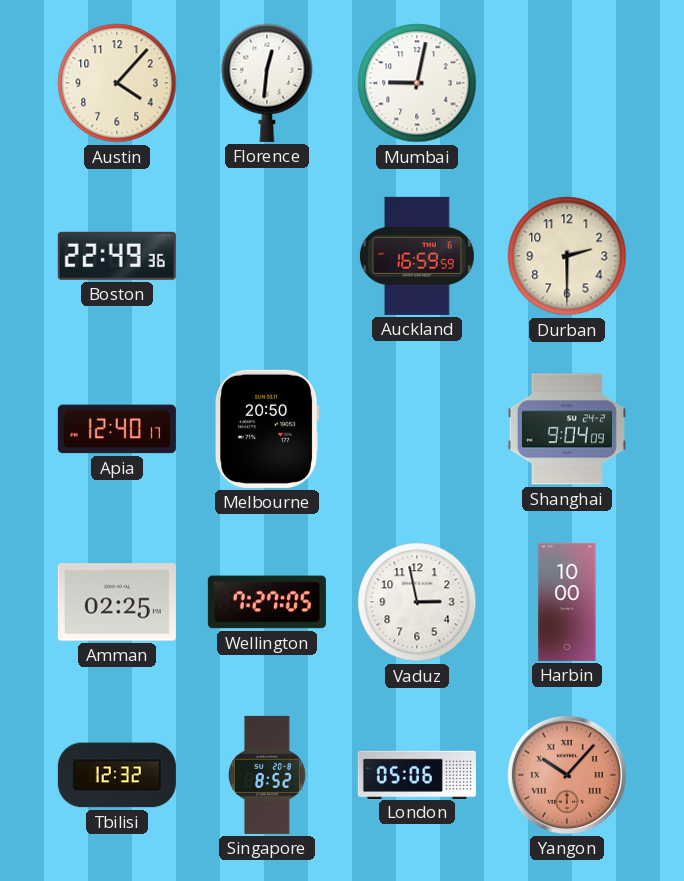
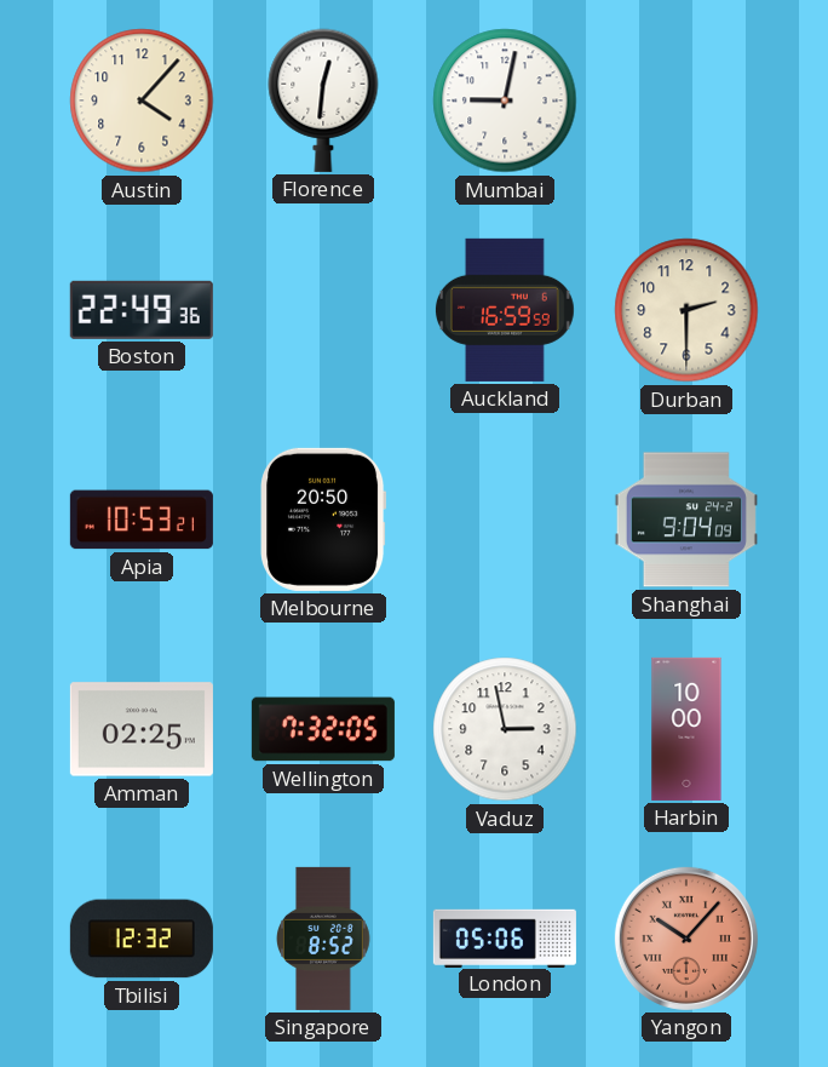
Apia: 12:40 -> 10:53
Wellington: 7:27 -> 7:32
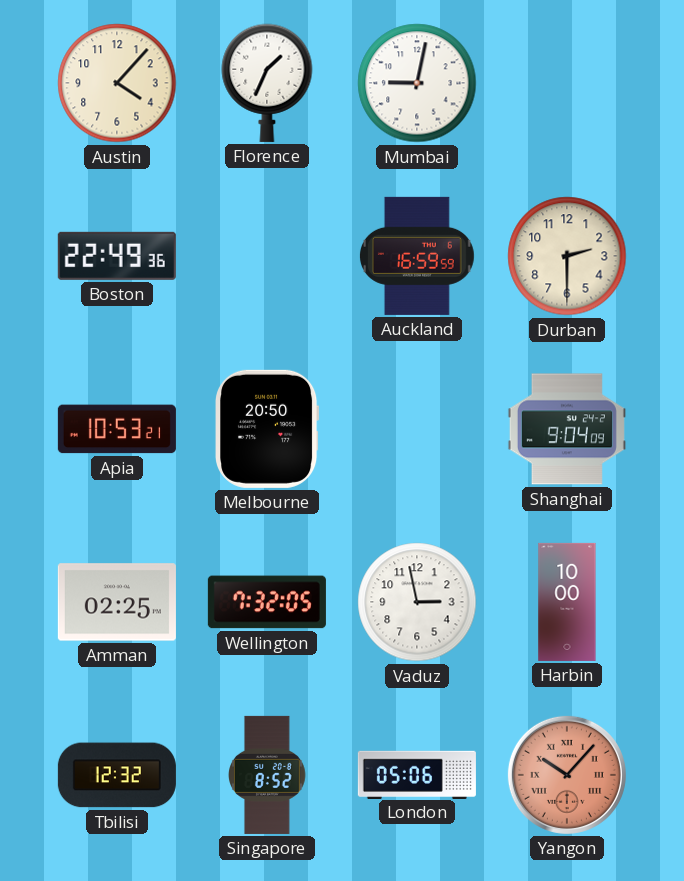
Florence: 12:31 -> 1:34
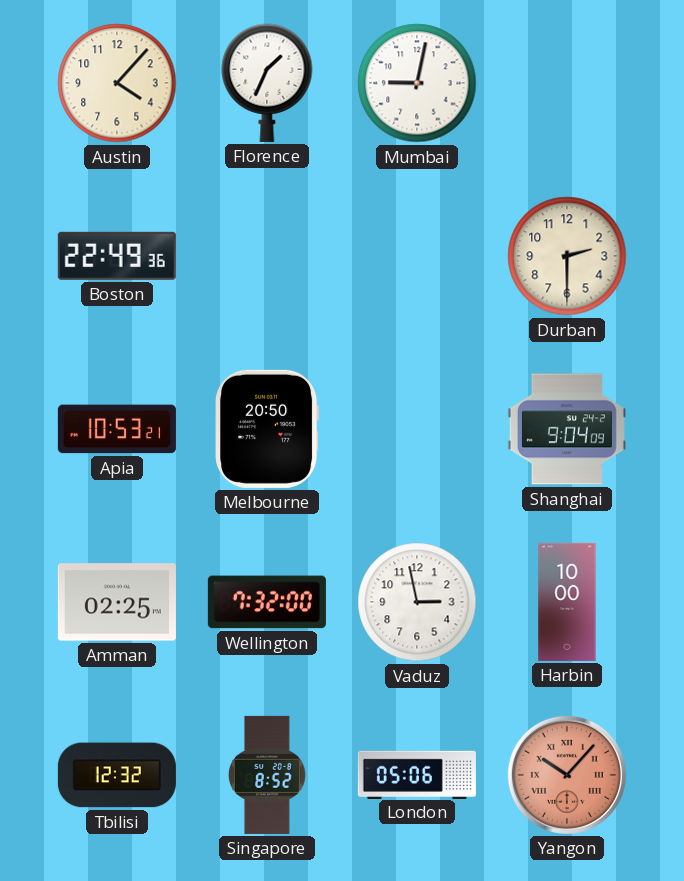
Auckland: 16:59 -> none
Wellington: 7:32:05 -> 7:32:00
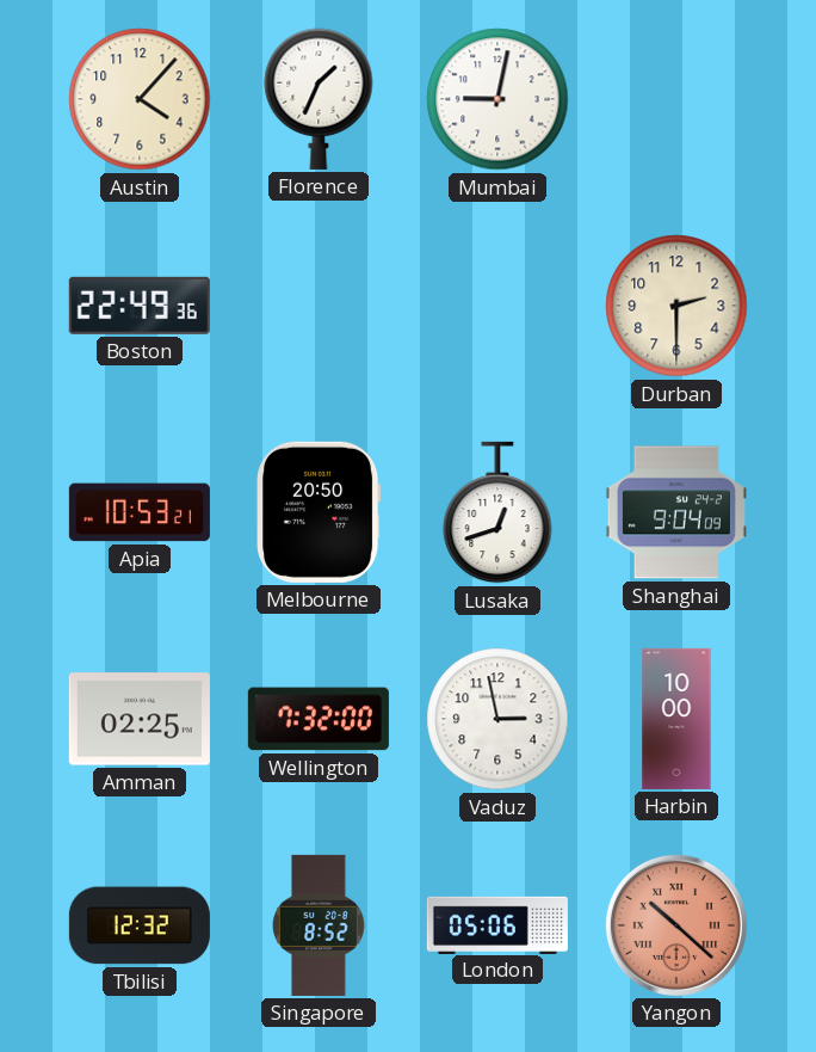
Lusaka: none -> 12:42
Yangon: 10:07 -> 10:22
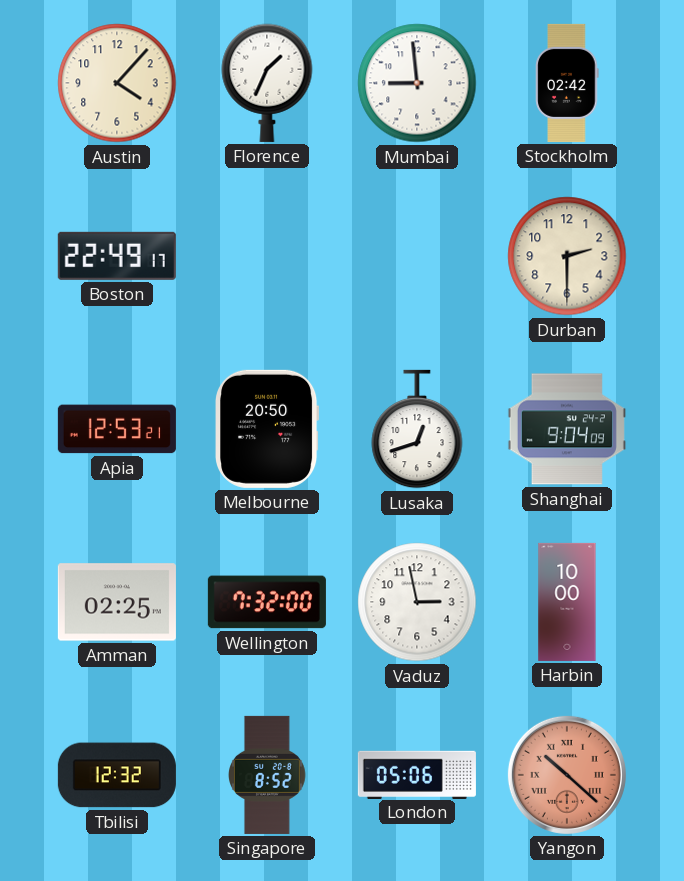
Mumbai: 9:02 -> 8:59
Stockholm: none -> 02:42
Boston: 22:49:36 -> 22:49:17
Apia: 10:53 -> 12:53
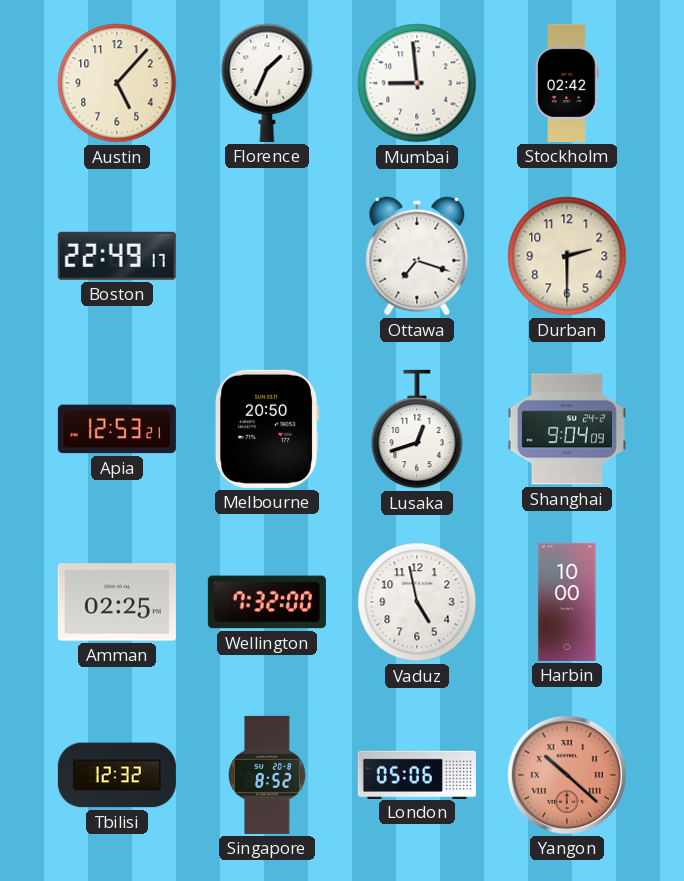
Austin: 4:07 -> 5:07
Ottawa: none -> 7:18
Vaduz: 2:58 -> 4:58
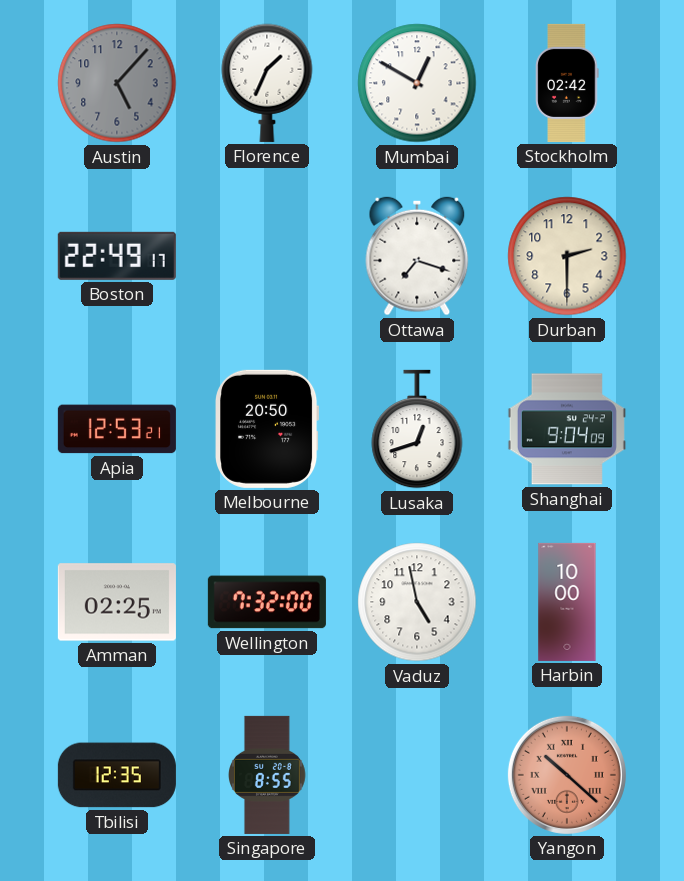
Austin dial: cream -> grey
Mumbai: 8:59 -> 12:50
Tbilisi: 12:32 -> 12:35
Singapore: 8:52 -> 8:55
London: 05:06 -> none
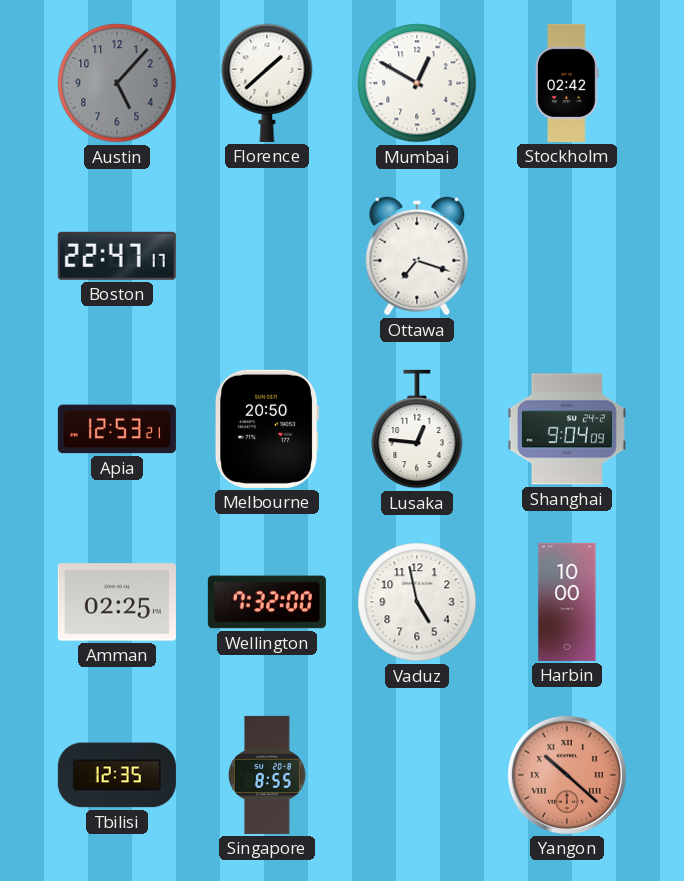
Florence: 1:34 -> 1:38
Boston: 22:49 -> 22:47
Durban: 2:30 -> none
Lusaka: 12:42 -> 12:46
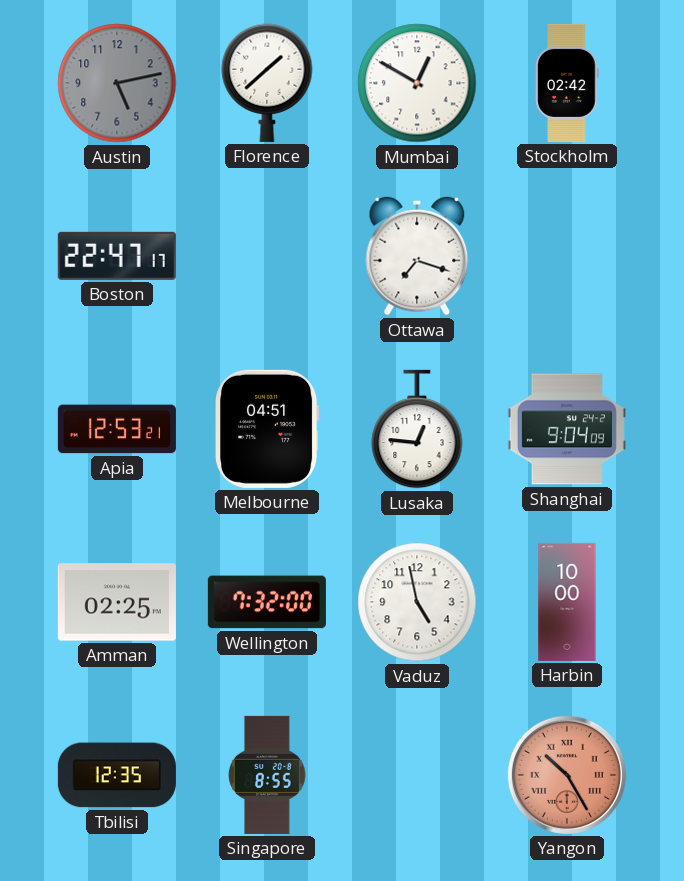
Austin: 5:07 -> 5:13
Melbourne: 20:50 -> 04:51
Yangon: 10:22 -> 10:25
